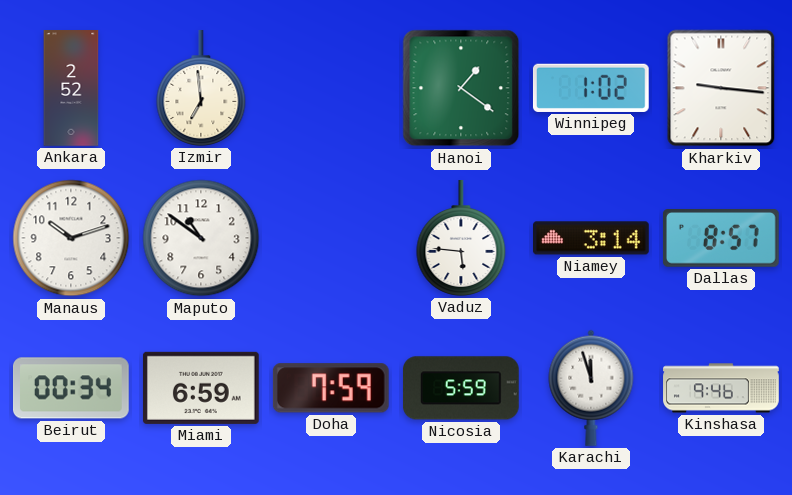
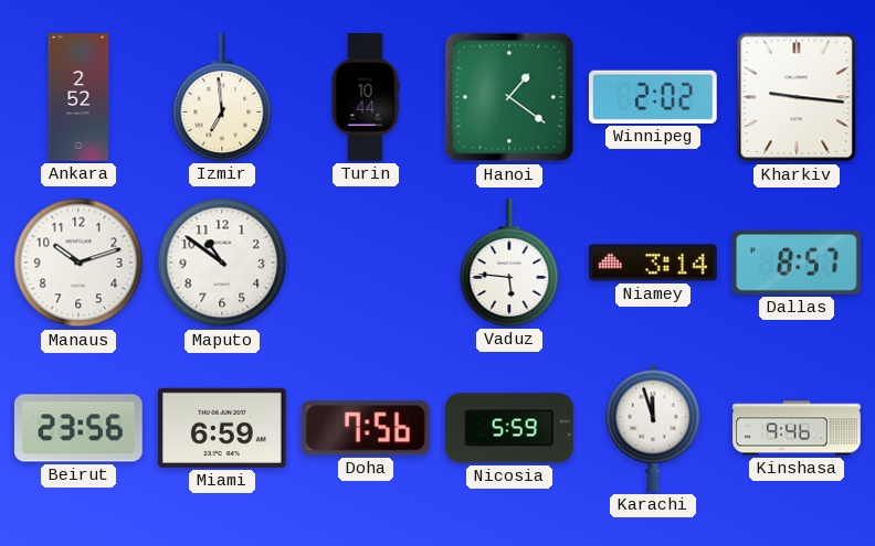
Turin: none -> 10:44
Winnipeg: 1:02 -> 2:02
Beirut: 00:34 -> 23:56
Doha: 7:59 -> 7:56
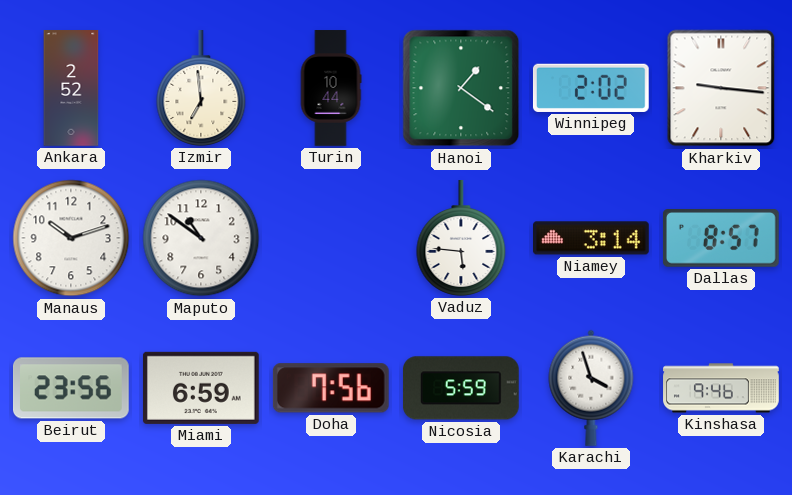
Karachi: 11:57 -> 3:57
